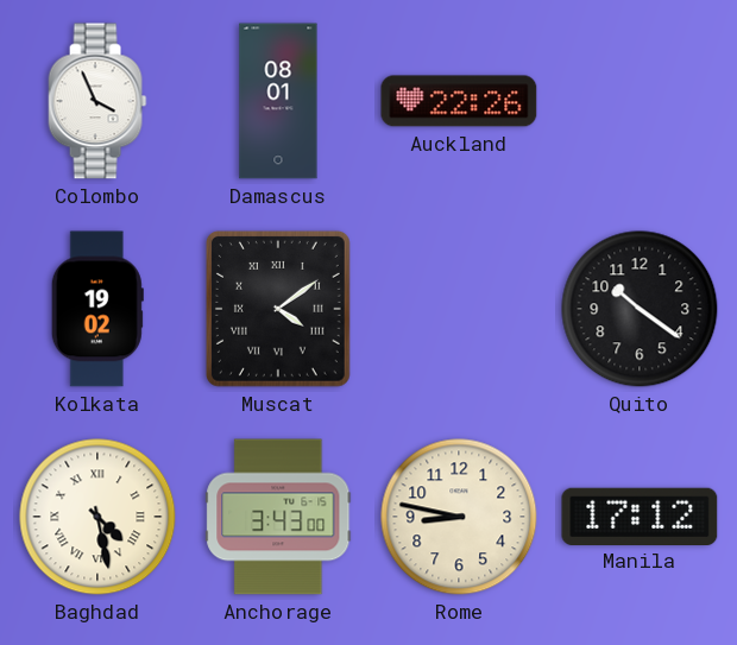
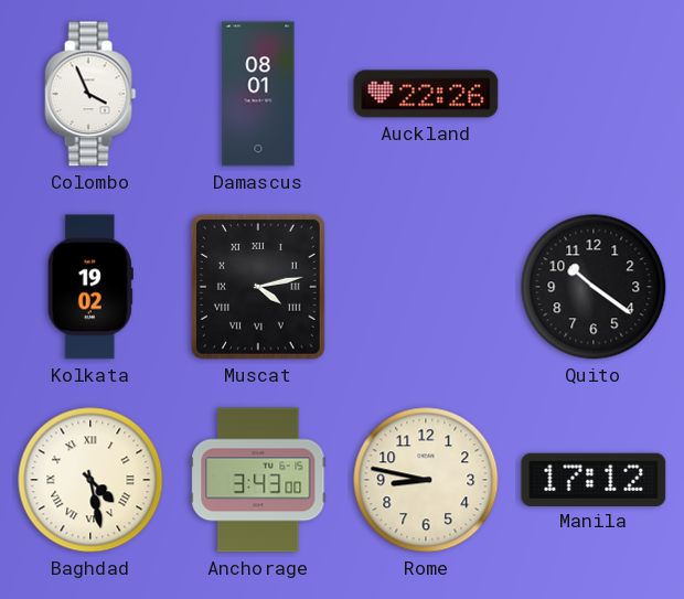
Muscat: 4:09 -> 4:13
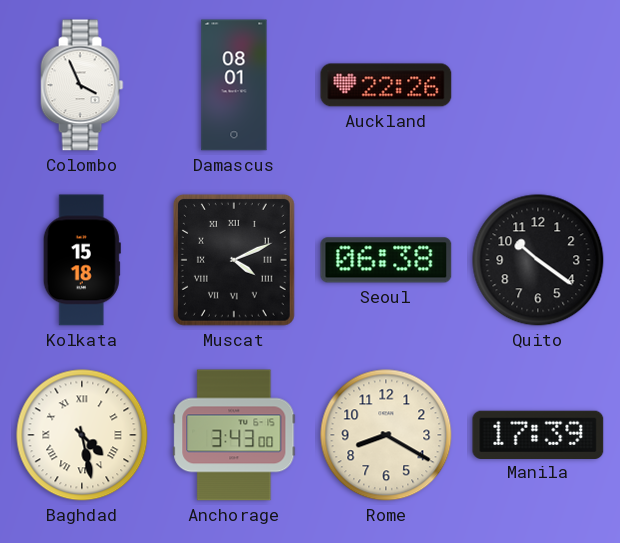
Kolkata: 19:02 -> 15:18
Muscat: 4:13 -> 4:11
Seoul: none -> 06:38
Rome: 8:47 -> 8:20
Manila: 17:12 -> 17:39
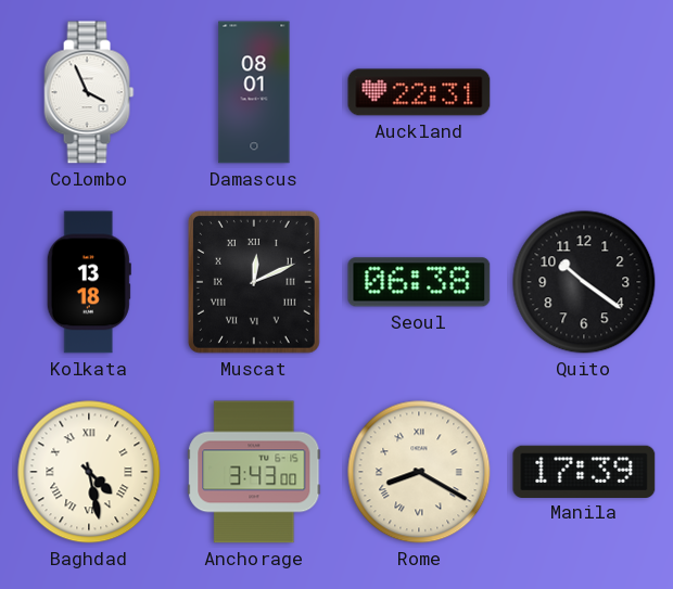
Auckland: 22:26 -> 22:31
Kolkata: 15:18 -> 13:18
Muscat: 4:11 -> 12:11
Rome numerals: Arabic -> Roman
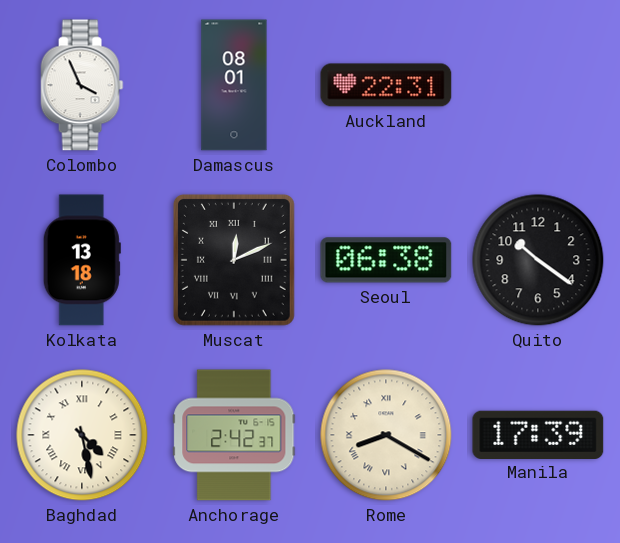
Anchorage: 3:43 -> 2:42
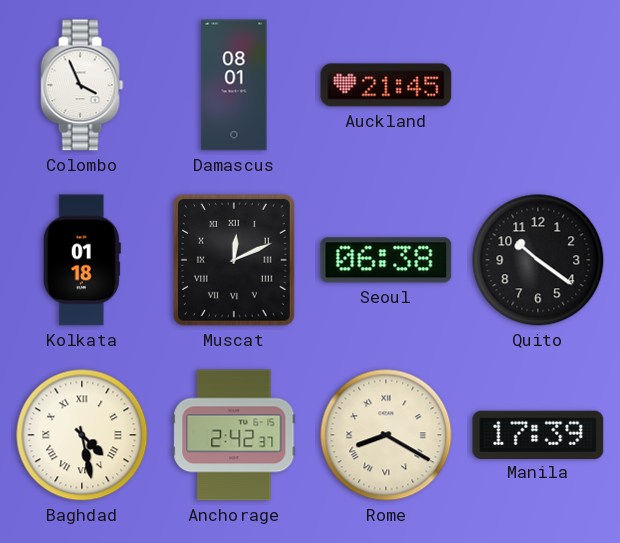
Auckland: 22:31 -> 21:45
Kolkata: 13:18 -> 01:18
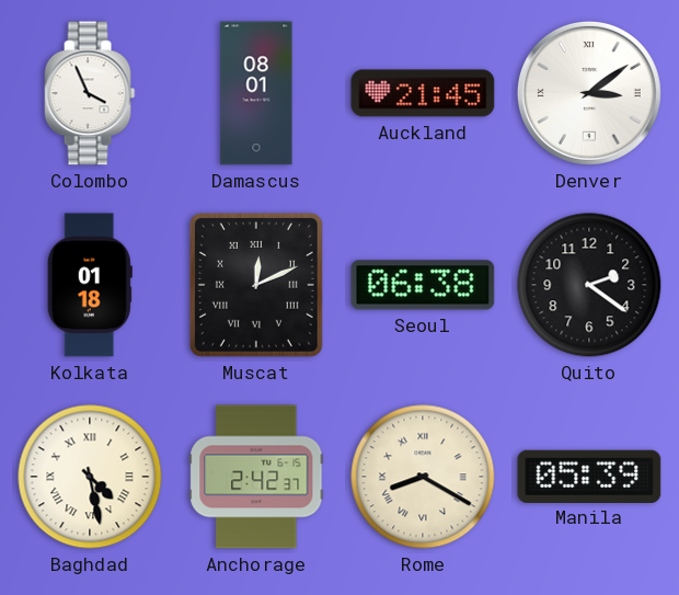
Denver: none -> 3:09
Quito: 10:21 -> 2:21
Manila: 17:39 -> 05:39
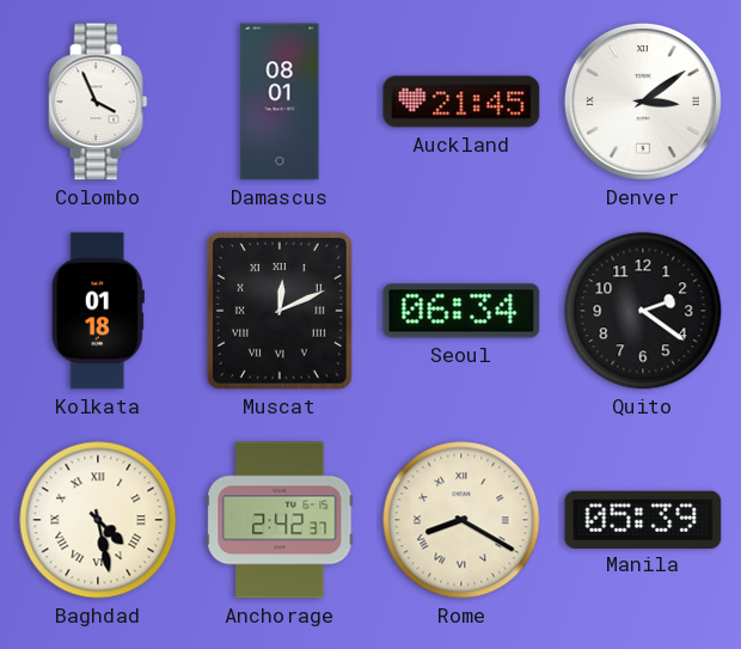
Seoul: 06:38 -> 06:34
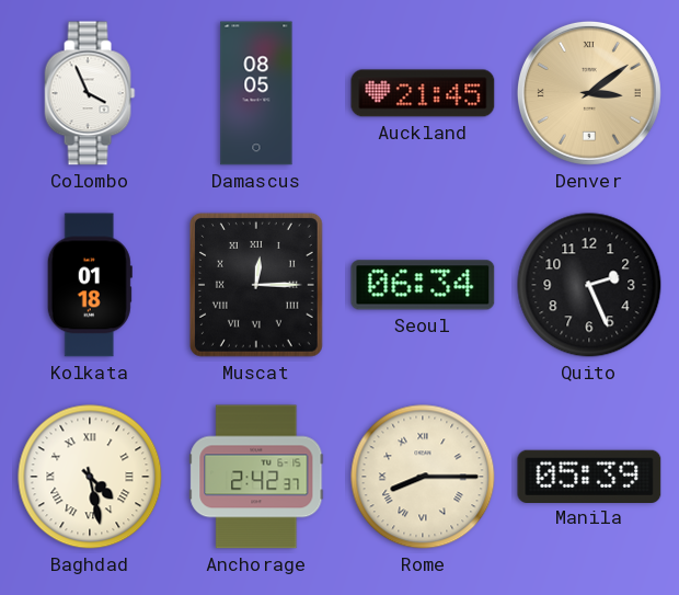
Damascus: 08:01 -> 08:05
Denver dial: white -> champagne
Muscat: 12:11 -> 12:15
Quito: 2:21 -> 2:26
Rome: 8:20 -> 8:15
